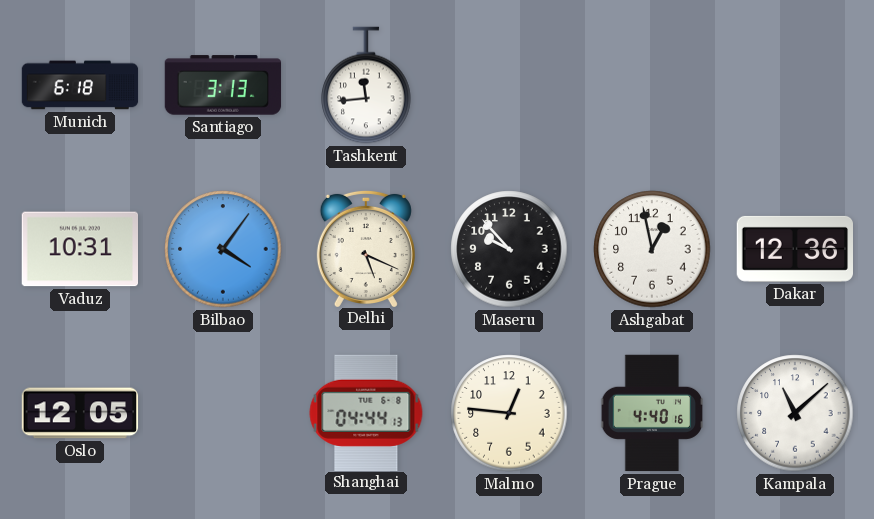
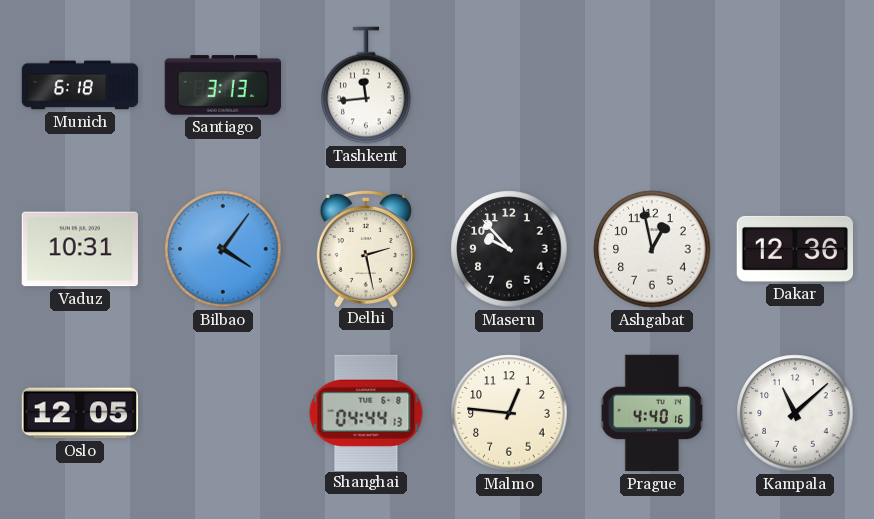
Delhi: 5:19 -> 2:28
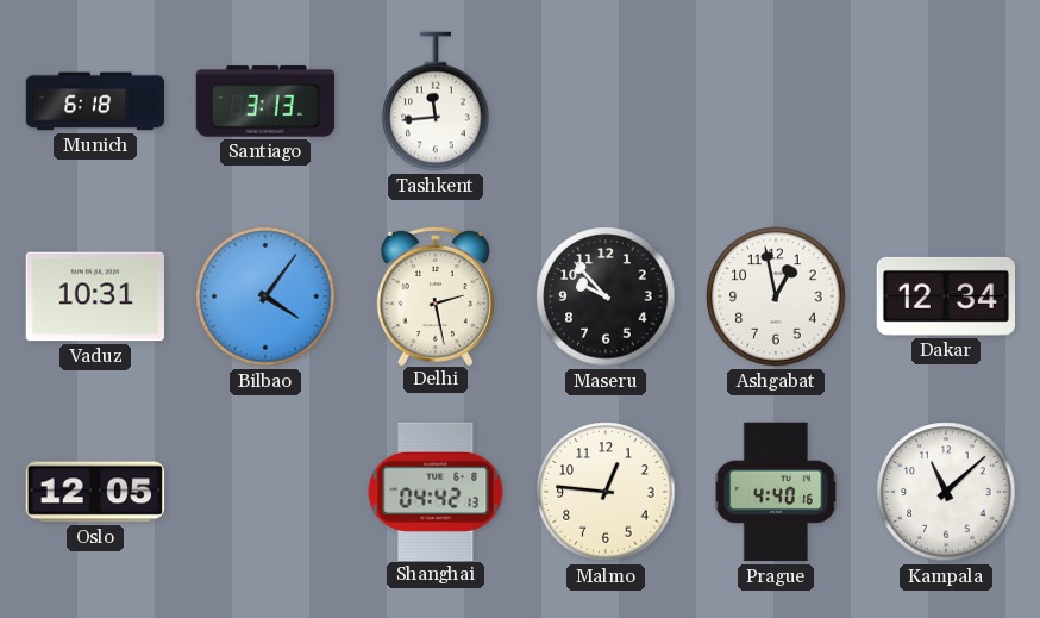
Dakar: 12:36 -> 12:34
Shanghai: 04:44 -> 04:42
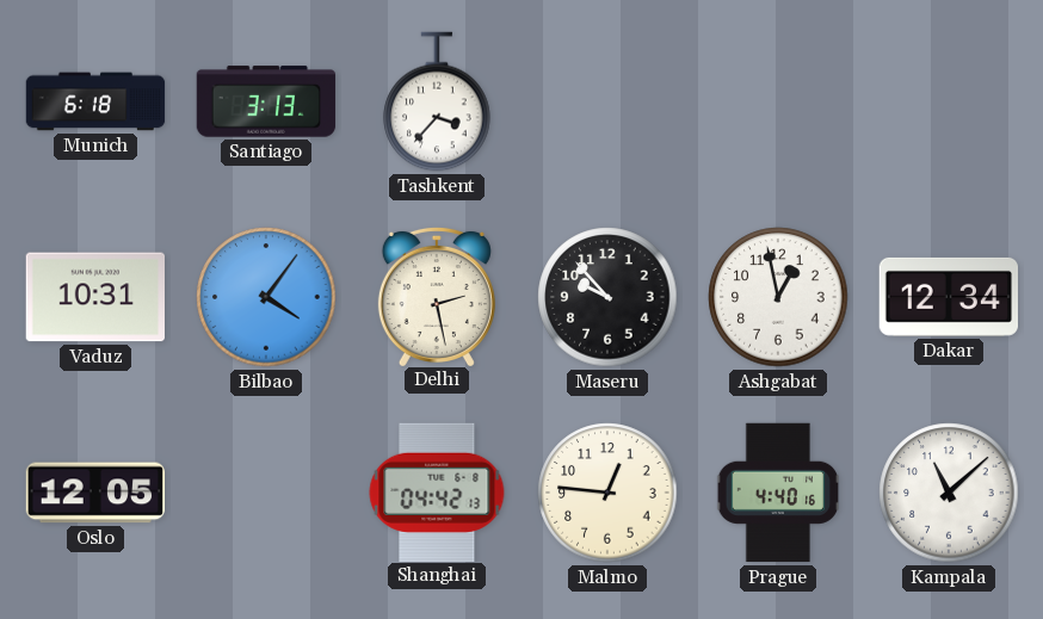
Tashkent: 11:44 -> 3:37
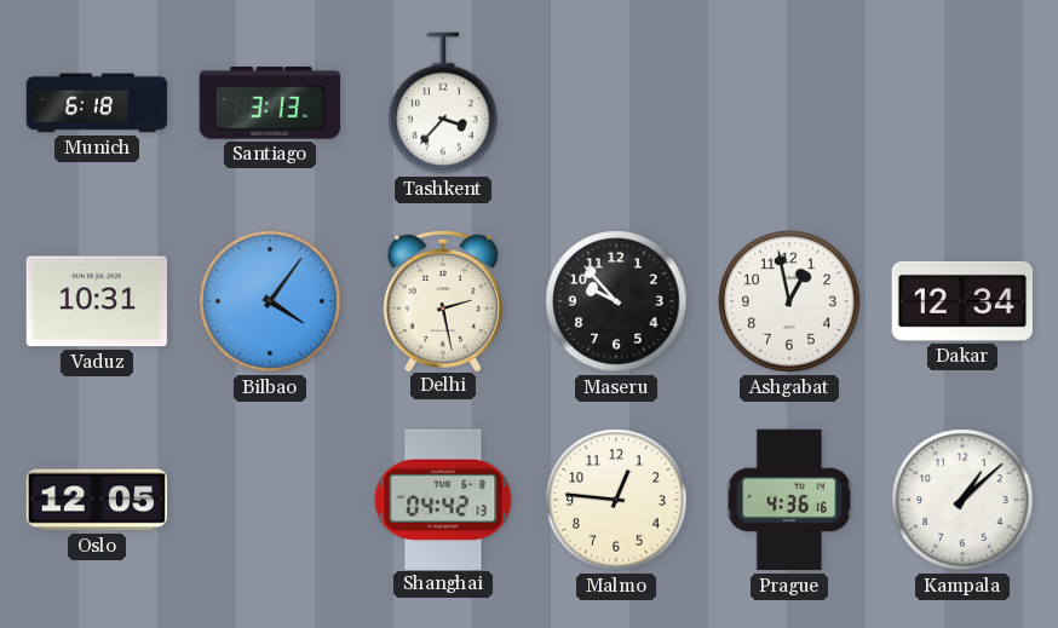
Prague: 4:40 -> 4:36
Kampala: 11:08 -> 1:08
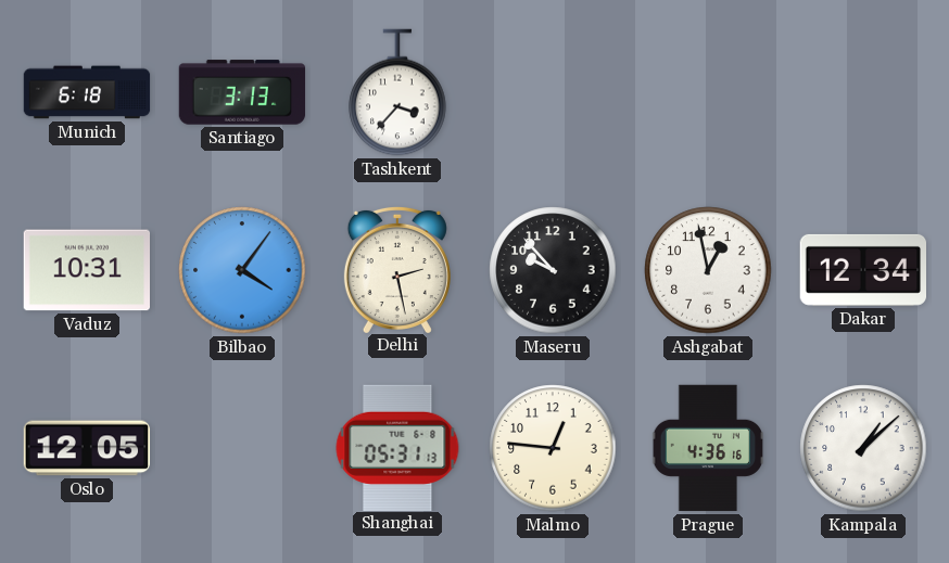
Shanghai: 04:42 -> 05:31
